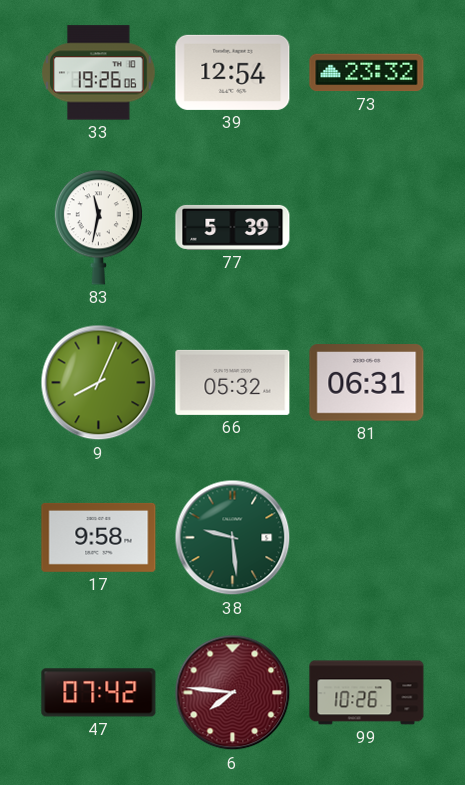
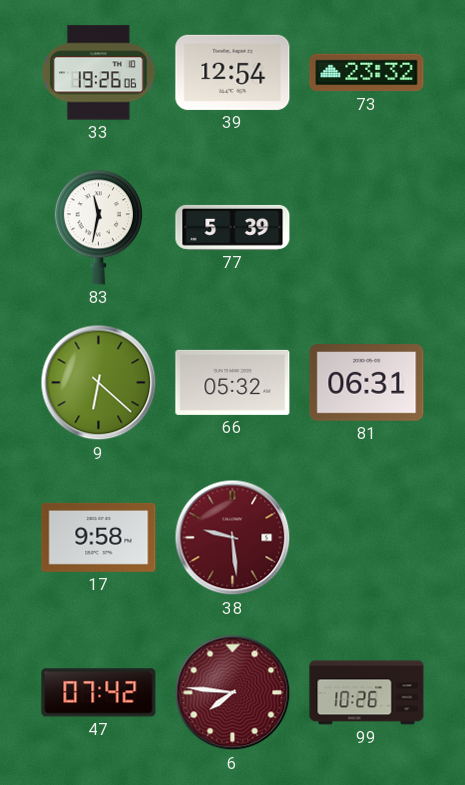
9: 8:04 -> 6:22
38 dial: green -> burgundy
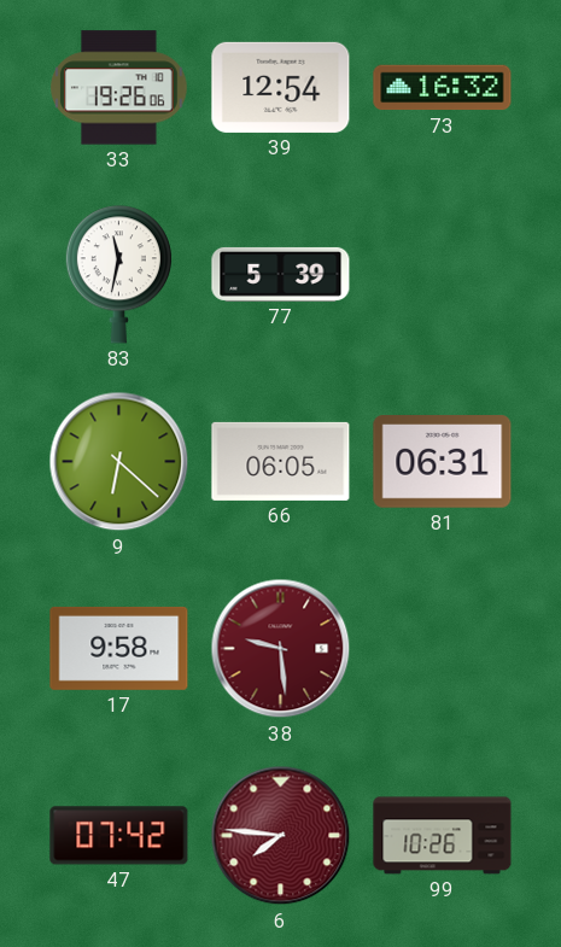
73: 23:32 -> 16:32
66: 05:32 -> 06:05
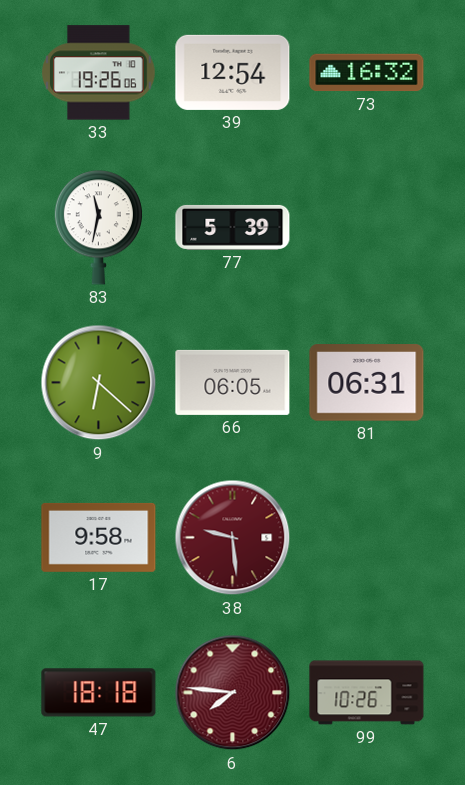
47: 07:42 -> 18:18
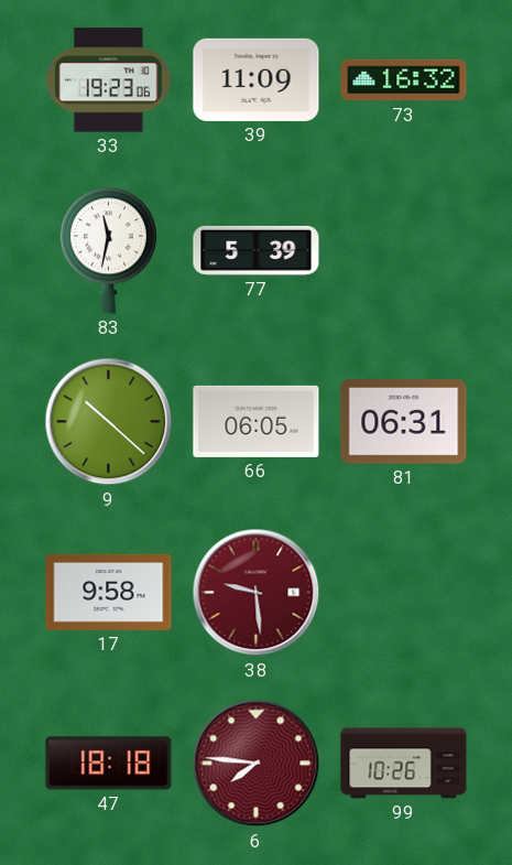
33: 19:26 -> 19:23
39: 12:54 -> 11:09
9: 6:22 -> 10:22
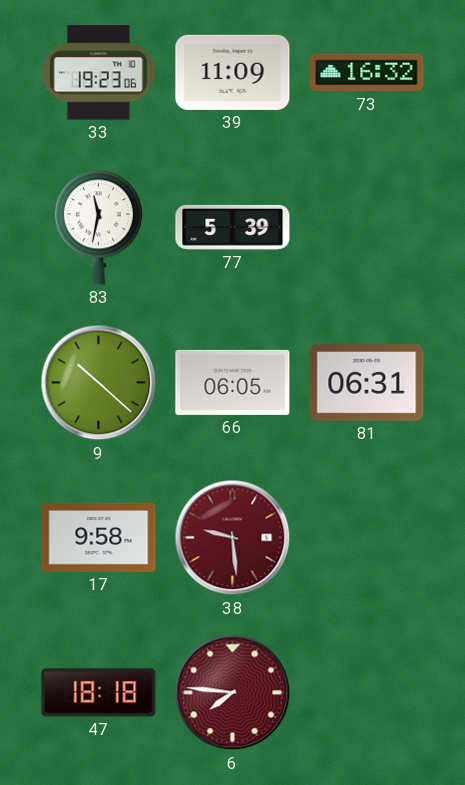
99: 10:26 -> none
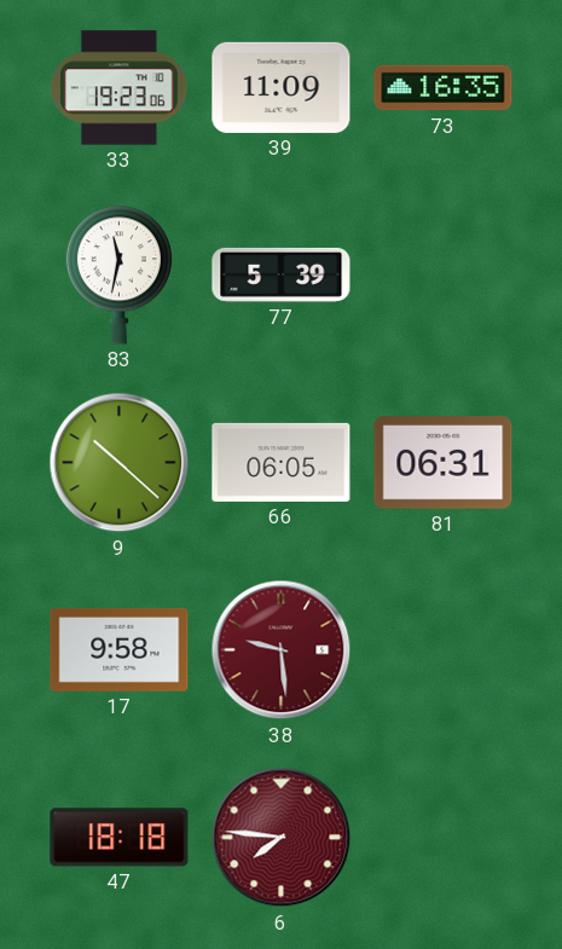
73: 16:32 -> 16:35
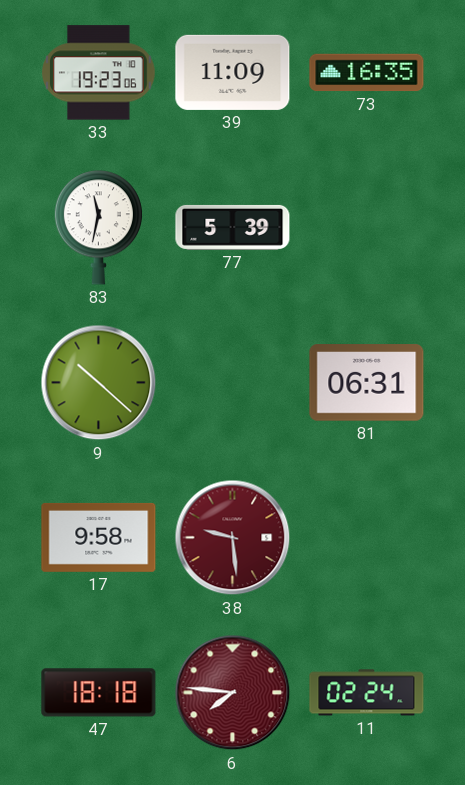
66: 06:05 -> none
11: none -> 02:24
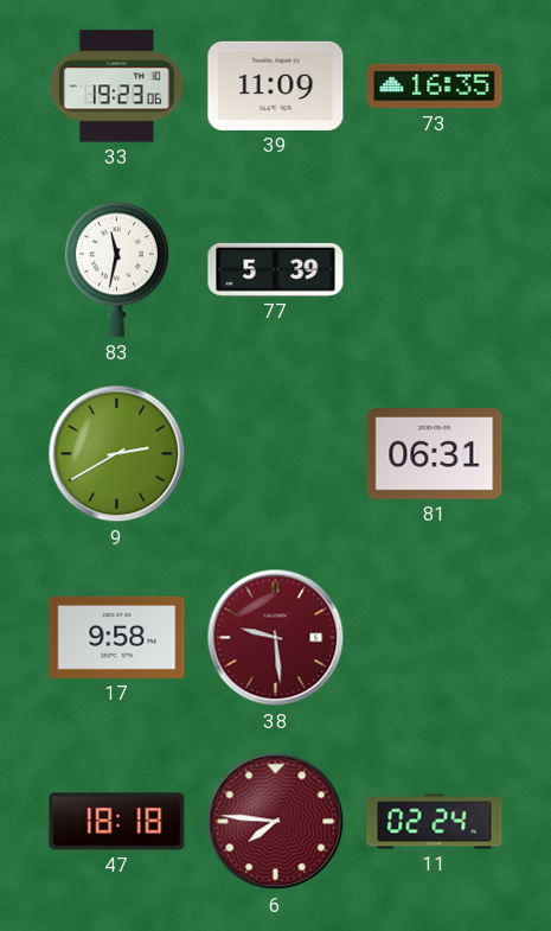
9: 10:22 -> 2:40
